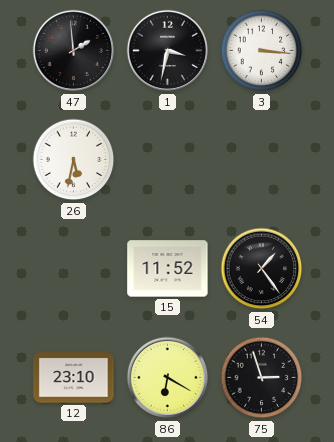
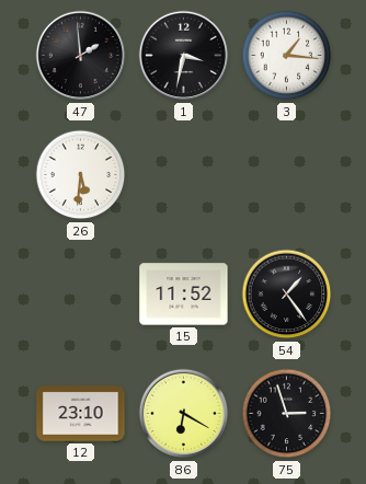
3: 3:16 -> 1:16
26: 5:32 -> 5:31
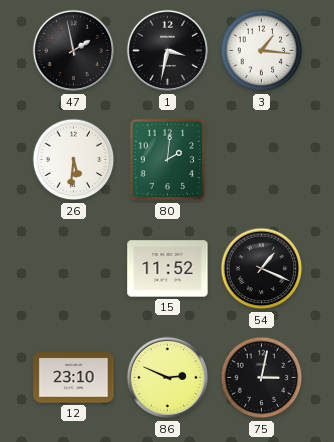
47: 1:59 -> 1:58
80: none -> 2:01
54: 1:24 -> 1:19
86: 6:20 -> 2:49
75: 2:57 -> 3:02
